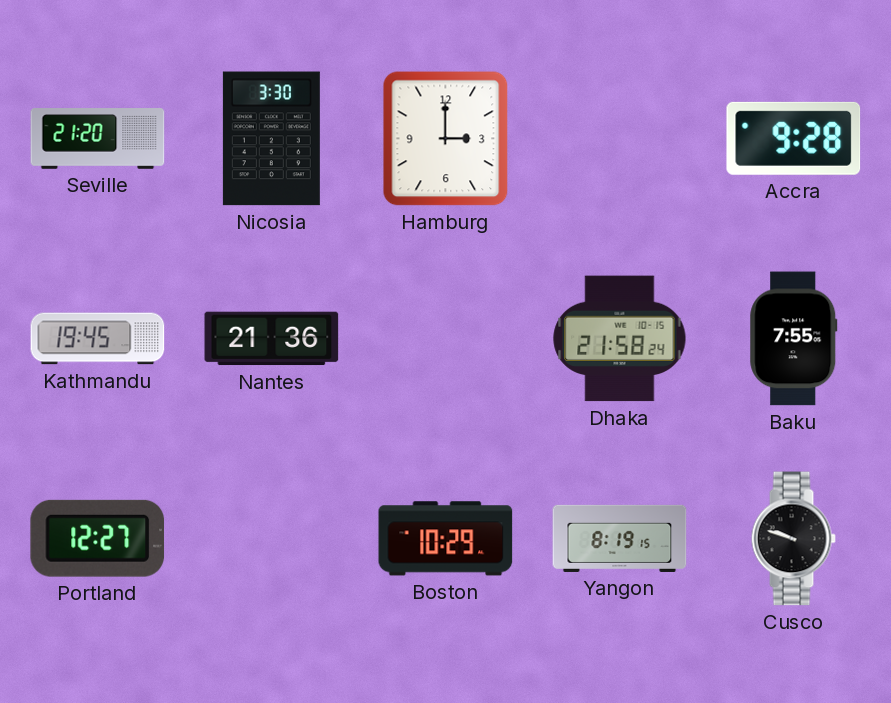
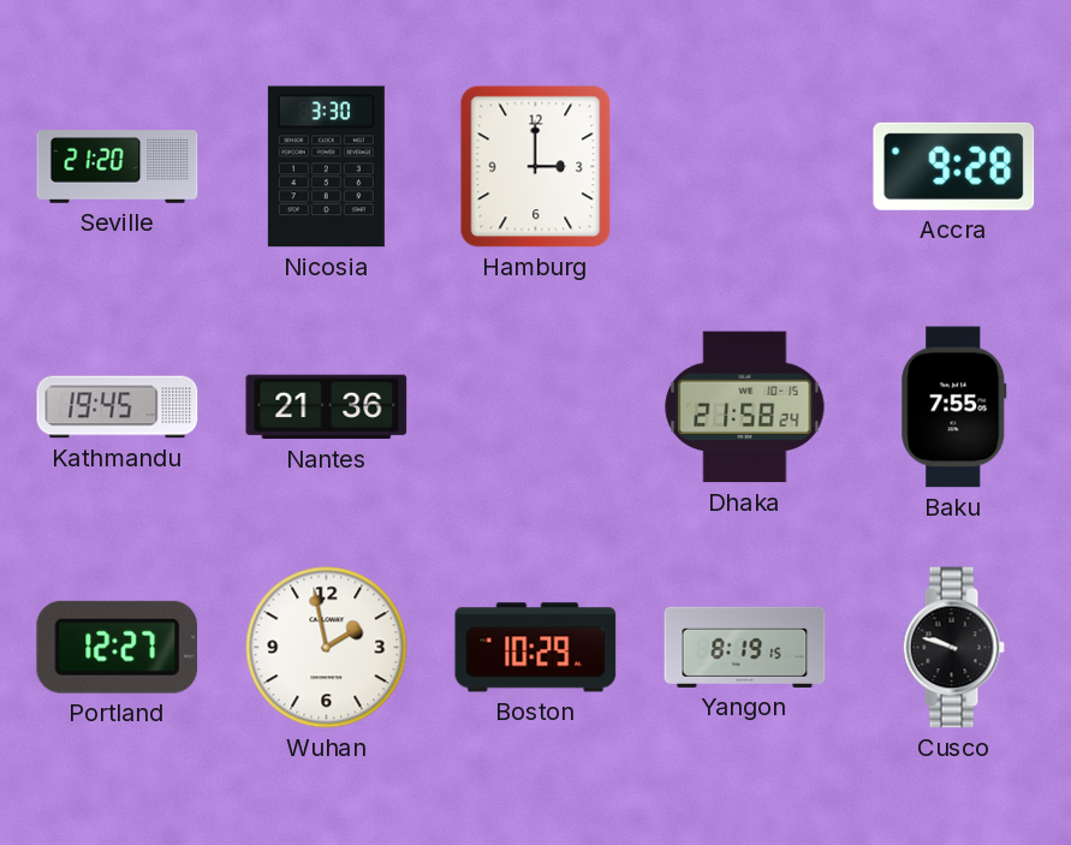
Wuhan: none -> 1:58
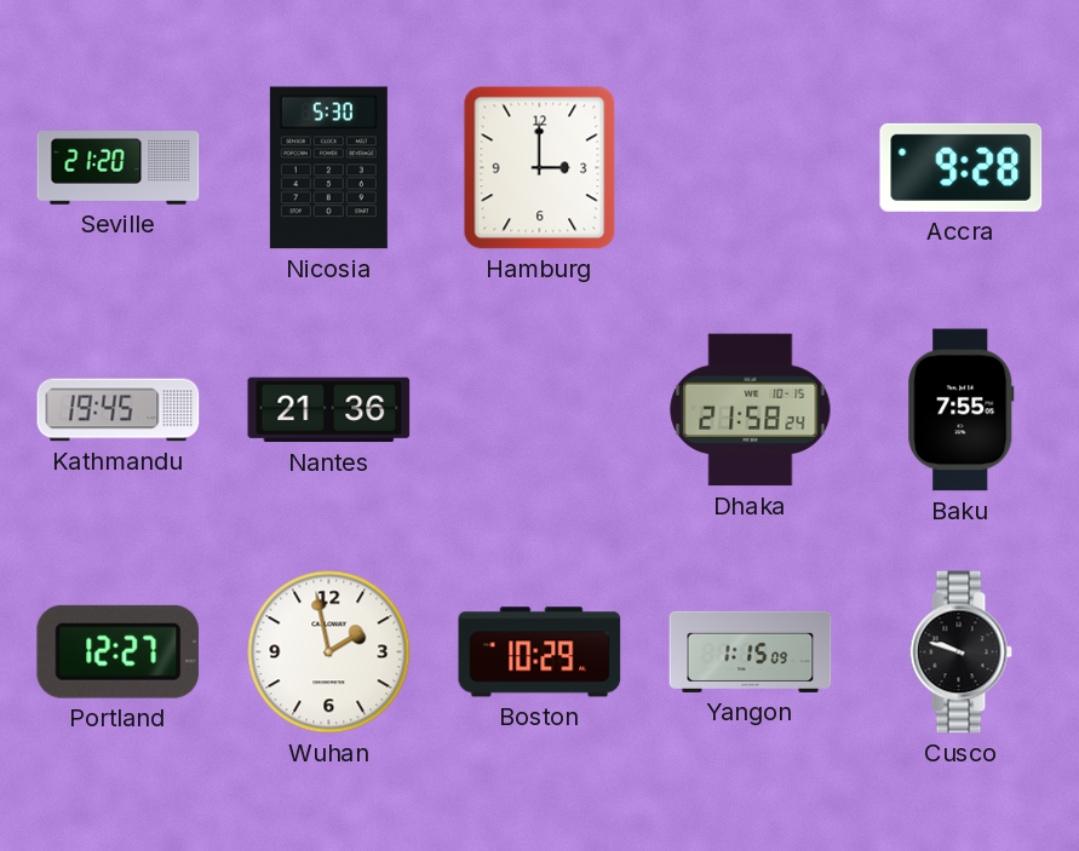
Nicosia: 3:30 -> 5:30
Yangon: 8:19 -> 1:15
